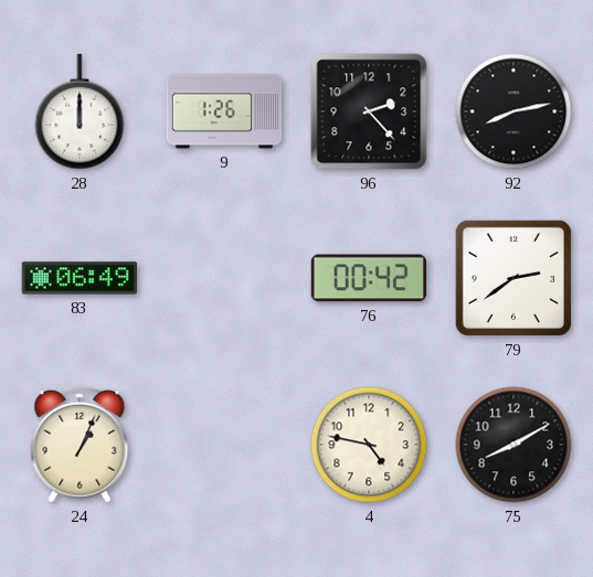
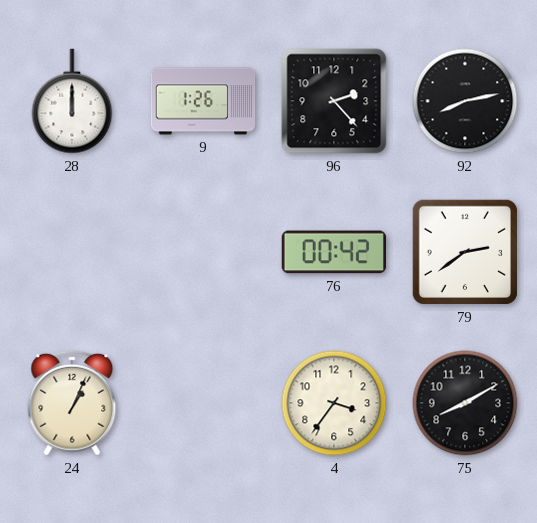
83: 06:49 -> none
4: 4:47 -> 3:36
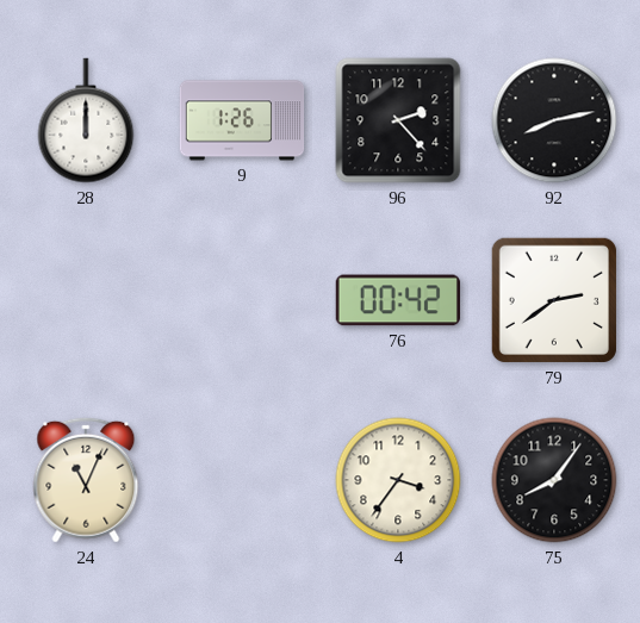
24: 1:04 -> 11:04
75: 8:10 -> 8:06
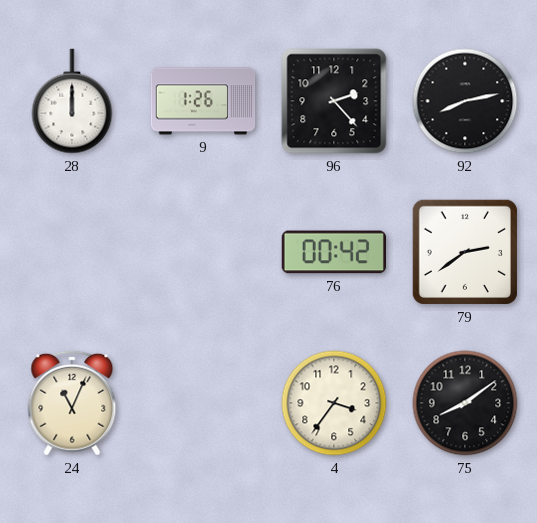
75: 8:06 -> 8:09
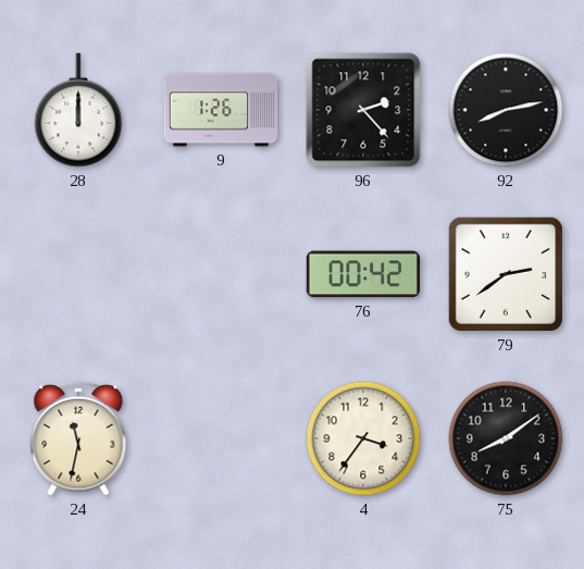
24: 11:04 -> 11:32
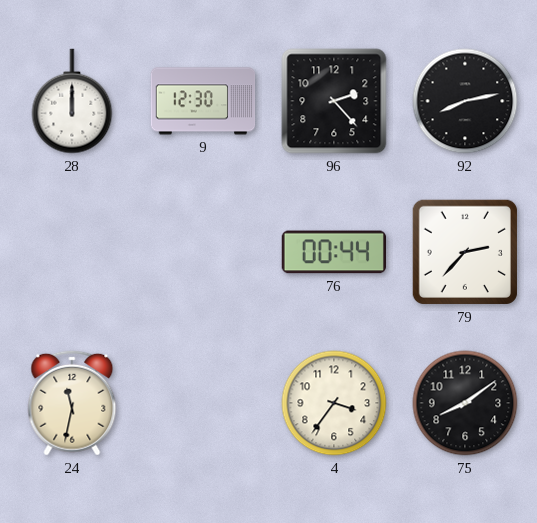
9: 1:26 -> 12:30
76: 00:42 -> 00:44
79: 2:39 -> 2:37
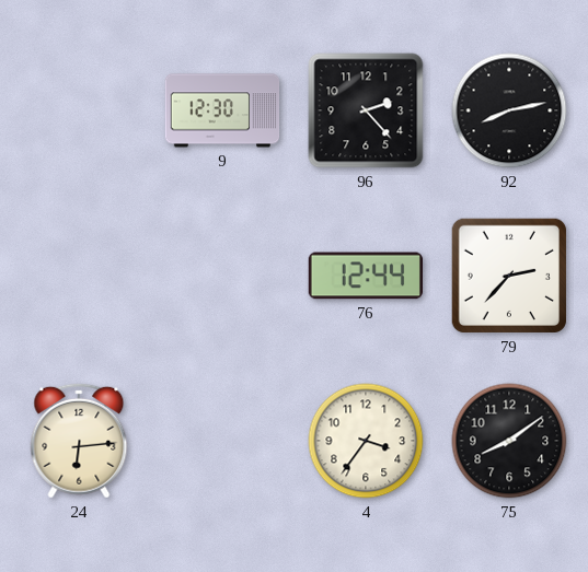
28: 12:00 -> none
76: 00:44 -> 12:44
24: 11:32 -> 6:14
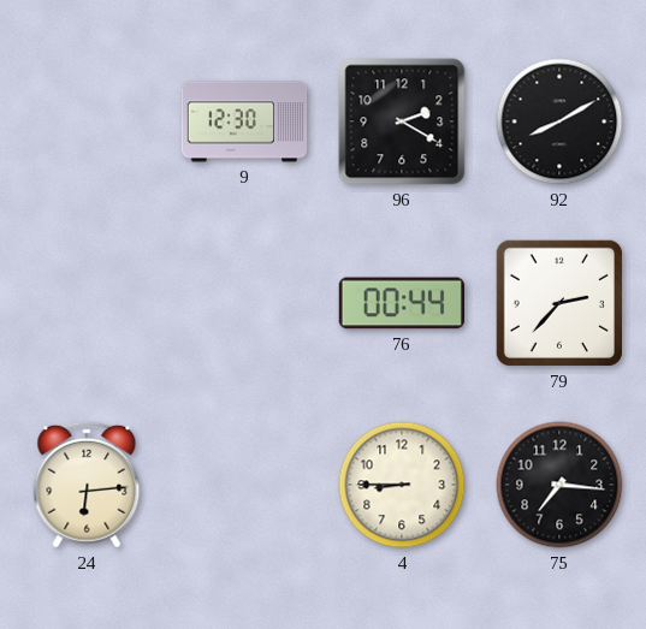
96: 2:23 -> 2:20
92: 8:13 -> 8:10
76: 12:44 -> 00:44
4: 3:36 -> 8:45
75: 8:09 -> 7:16
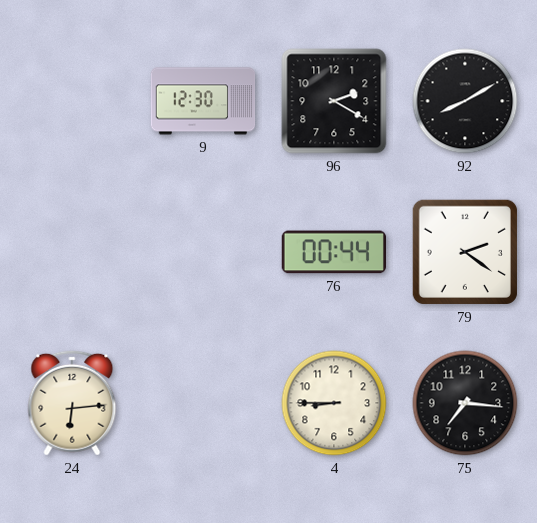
79: 2:37 -> 2:21
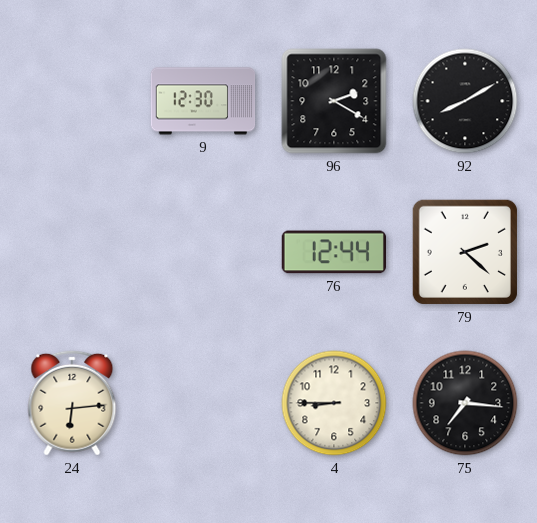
76: 00:44 -> 12:44
79: 2:21 -> 2:22
